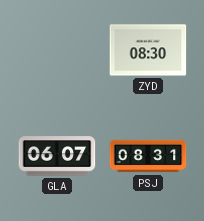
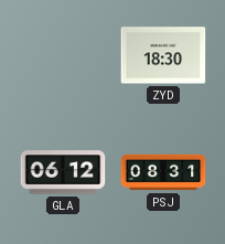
ZYD: 08:30 -> 18:30
GLA: 06:07 -> 06:12
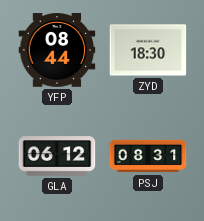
YFP: none -> 08:44
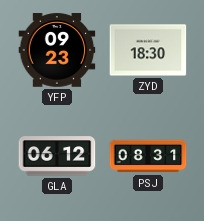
YFP: 08:44 -> 09:23
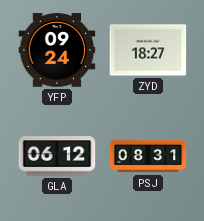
YFP: 09:23 -> 09:24
ZYD: 18:30 -> 18:27
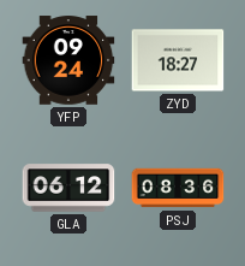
PSJ: 08:31 -> 08:36
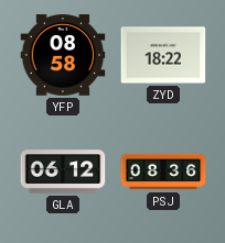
YFP: 09:24 -> 08:58
ZYD: 18:27 -> 18:22
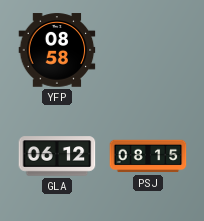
ZYD: 18:22 -> none
PSJ: 08:36 -> 08:15
